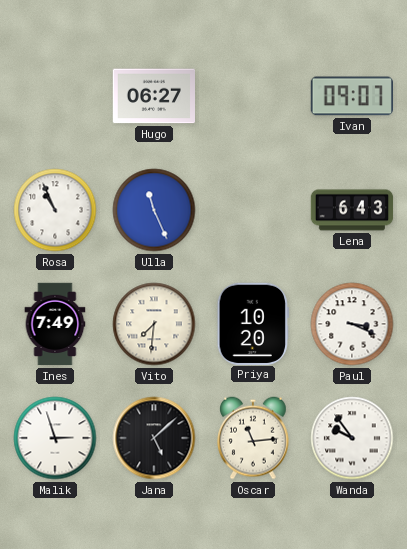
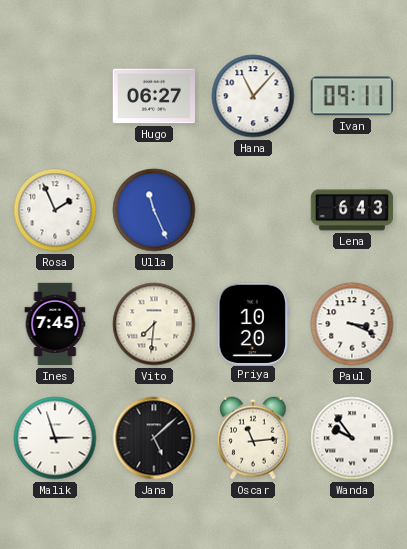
Hana: none -> 11:07
Ivan: 09:07 -> 09:11
Rosa: 10:56 -> 1:56
Ines: 7:49 -> 7:45
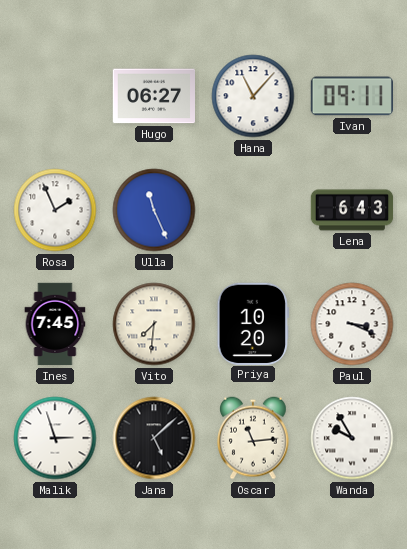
Wanda: 9:54 -> 9:55
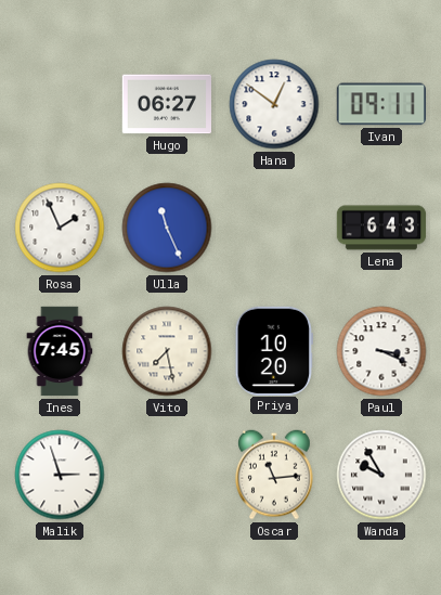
Hana: 11:07 -> 12:51
Vito: 7:31 -> 7:28
Jana: 5:08 -> none
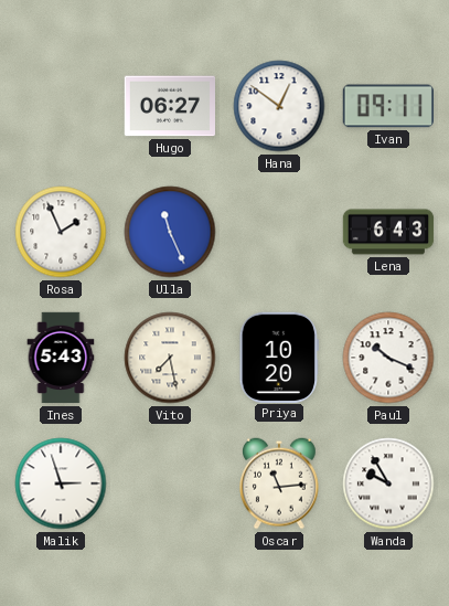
Ines: 7:45 -> 5:43
Paul: 3:19 -> 10:19
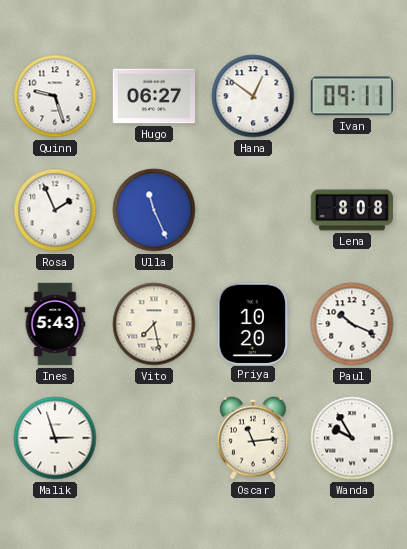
Quinn: none -> 9:27
Lena: 6:43 -> 8:08
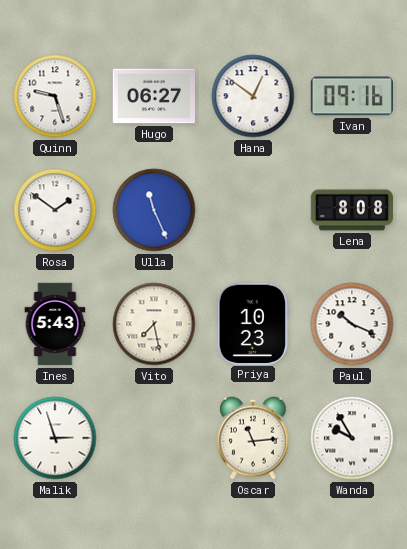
Ivan: 09:11 -> 09:16
Rosa: 1:56 -> 1:51
Priya: 10:20 -> 10:23
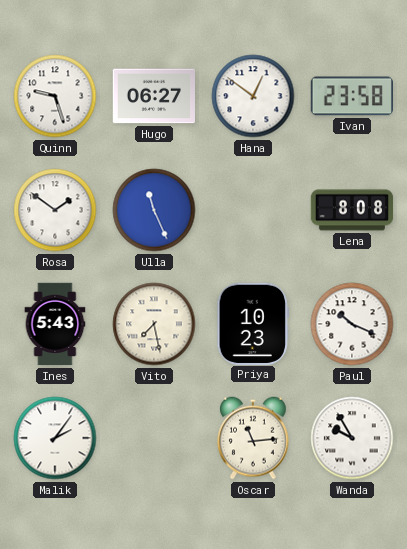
Ivan: 09:16 -> 23:58
Malik: 2:57 -> 2:06
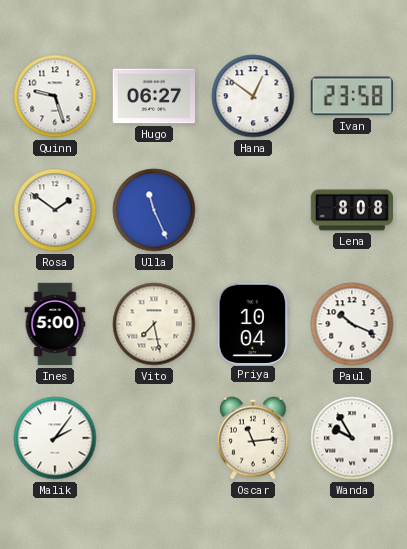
Ines: 5:43 -> 5:00
Priya: 10:23 -> 10:04
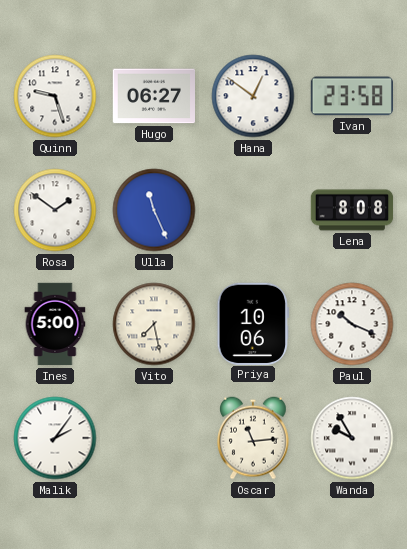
Priya: 10:04 -> 10:06
